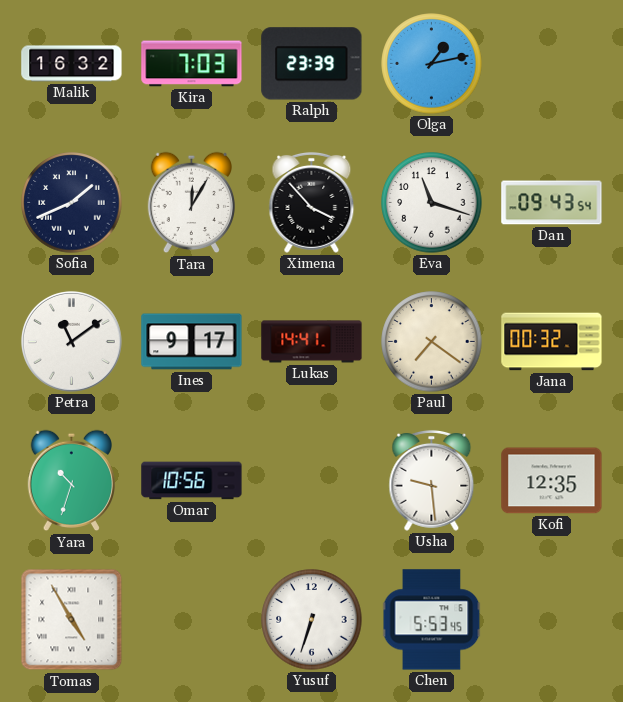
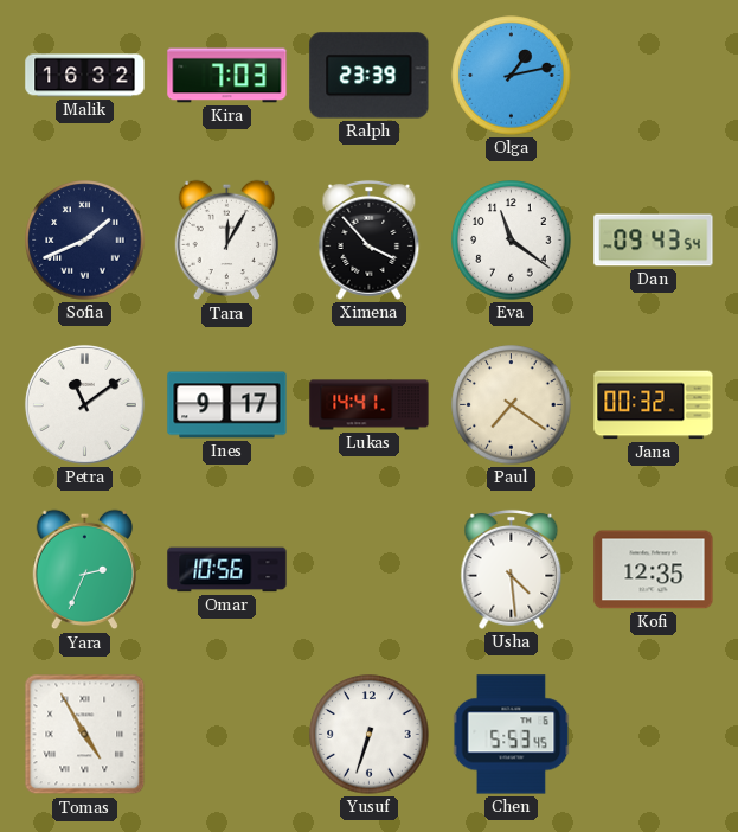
Eva: 11:18 -> 11:21
Yara: 10:33 -> 2:34
Usha: 9:29 -> 4:29
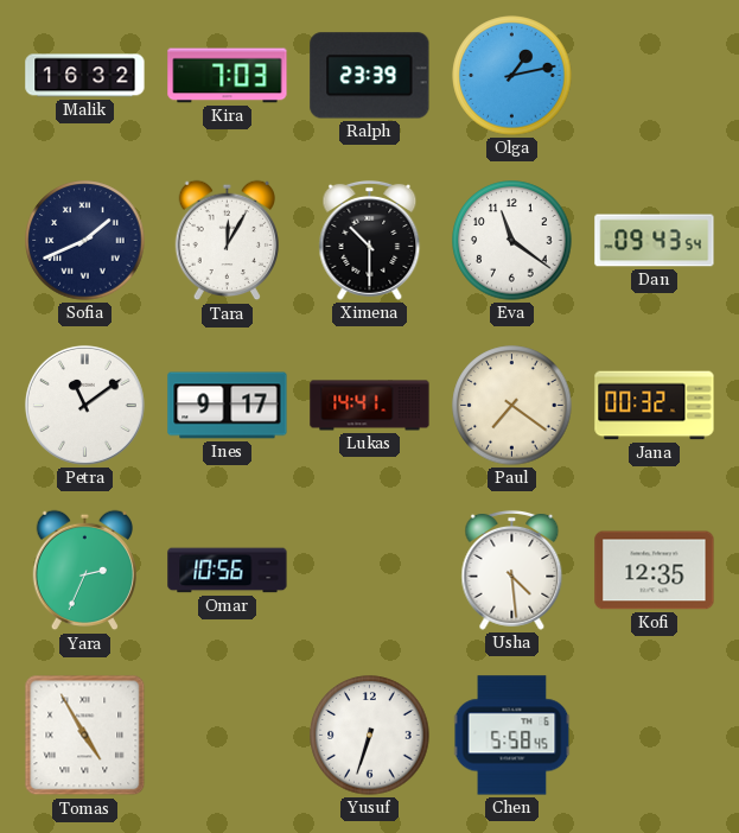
Ximena: 3:53 -> 10:30
Chen: 5:53 -> 5:58
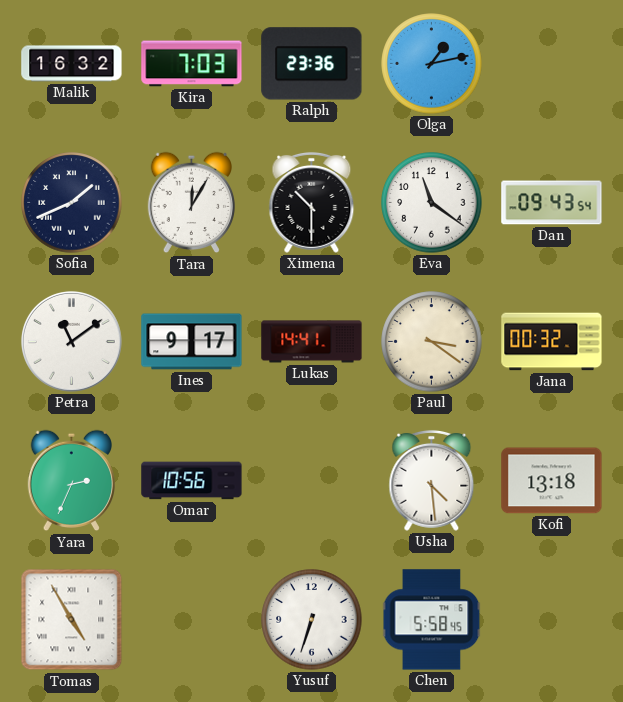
Ralph: 23:39 -> 23:36
Paul: 7:21 -> 3:21
Kofi: 12:35 -> 13:18
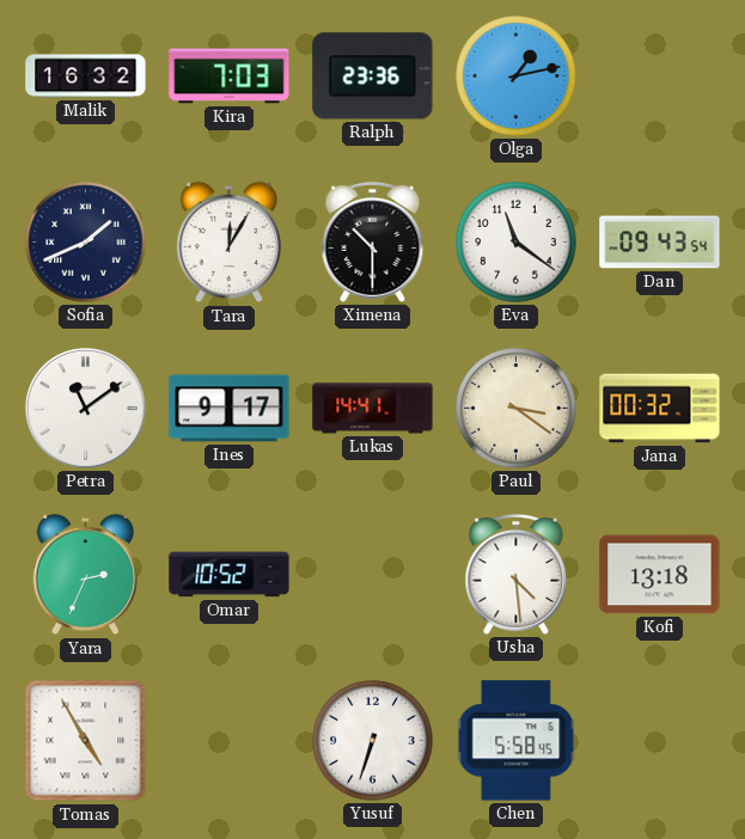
Omar: 10:56 -> 10:52
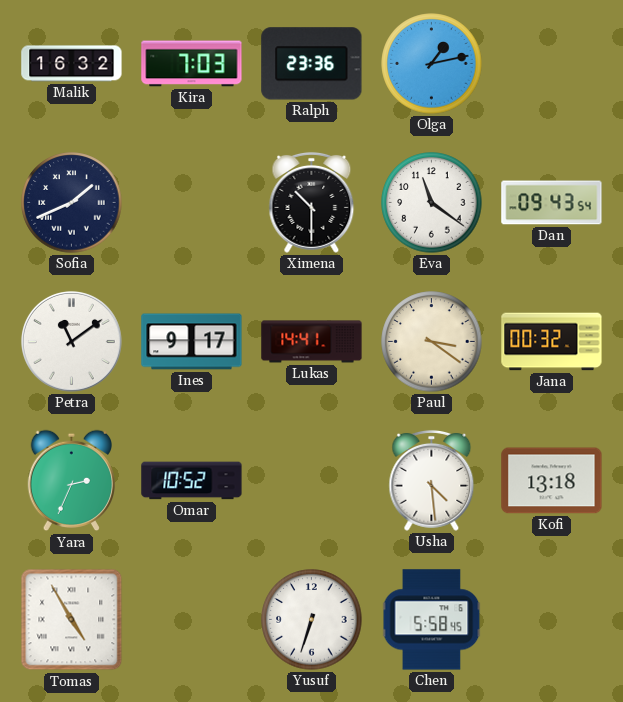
Tara: 12:05 -> none
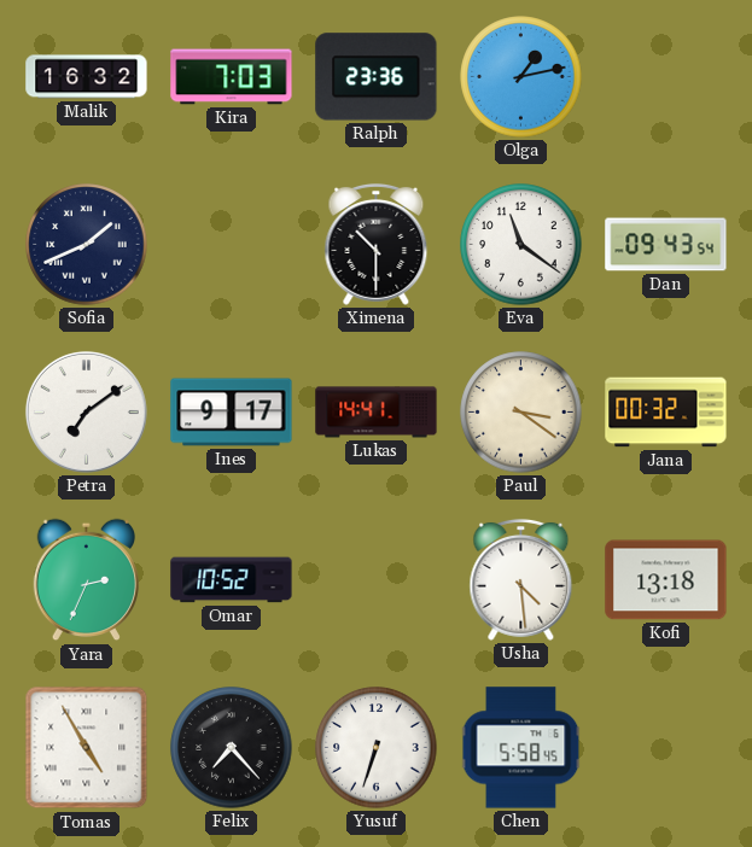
Petra: 11:09 -> 7:09
Felix: none -> 7:23
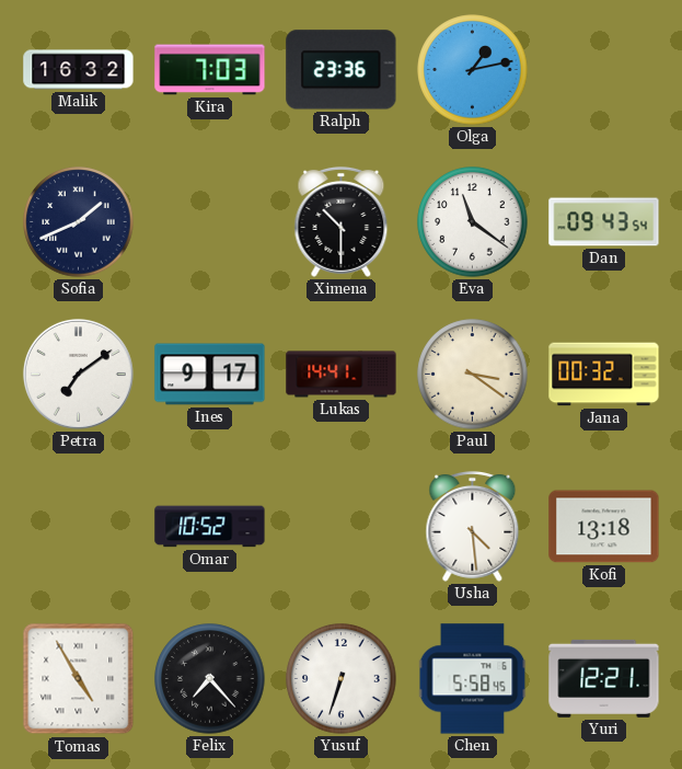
Yara: 2:34 -> none
Yuri: none -> 12:21
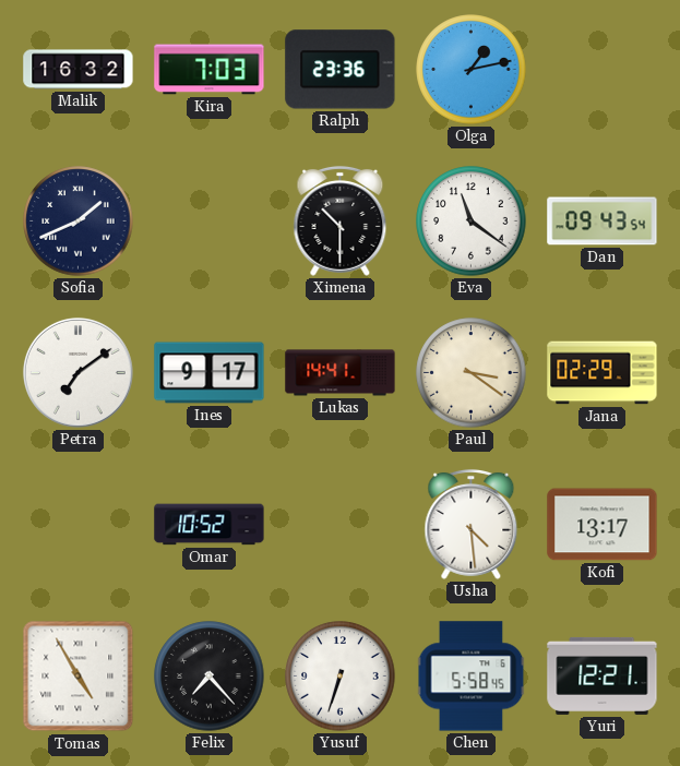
Jana: 00:32 -> 02:29
Kofi: 13:18 -> 13:17
